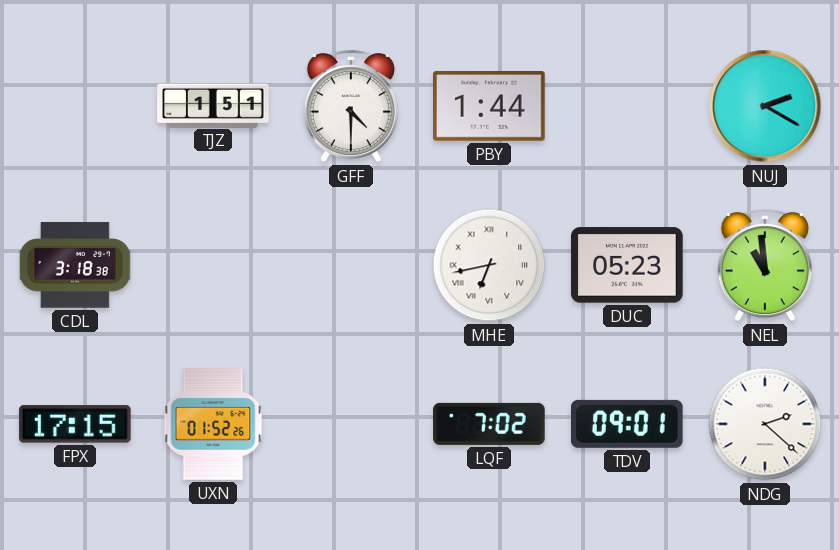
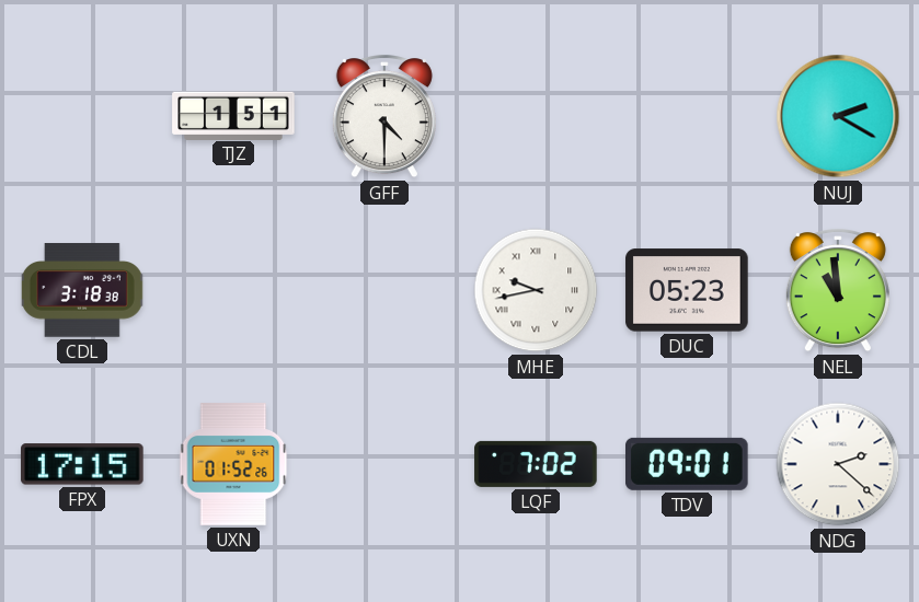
PBY: 1:44 -> none
MHE: 6:43 -> 9:43
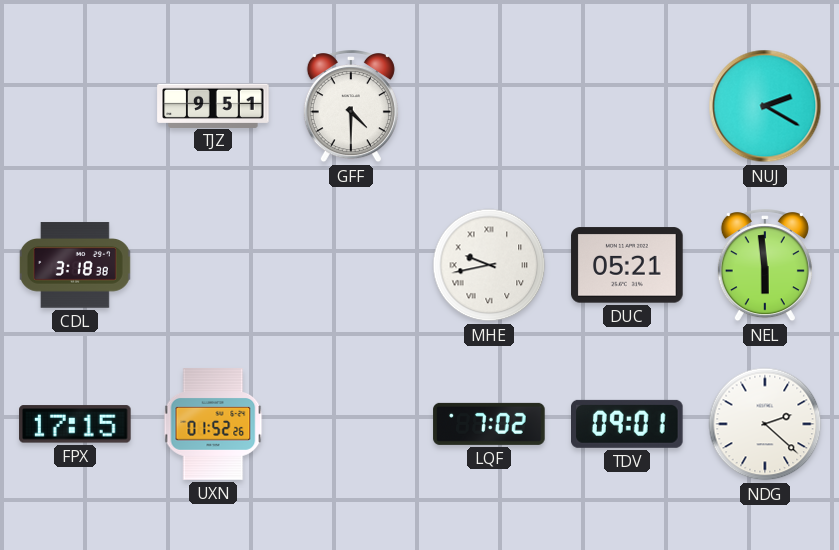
TJZ: 1:51 -> 9:51
DUC: 05:23 -> 05:21
NEL: 10:59 -> 5:59
